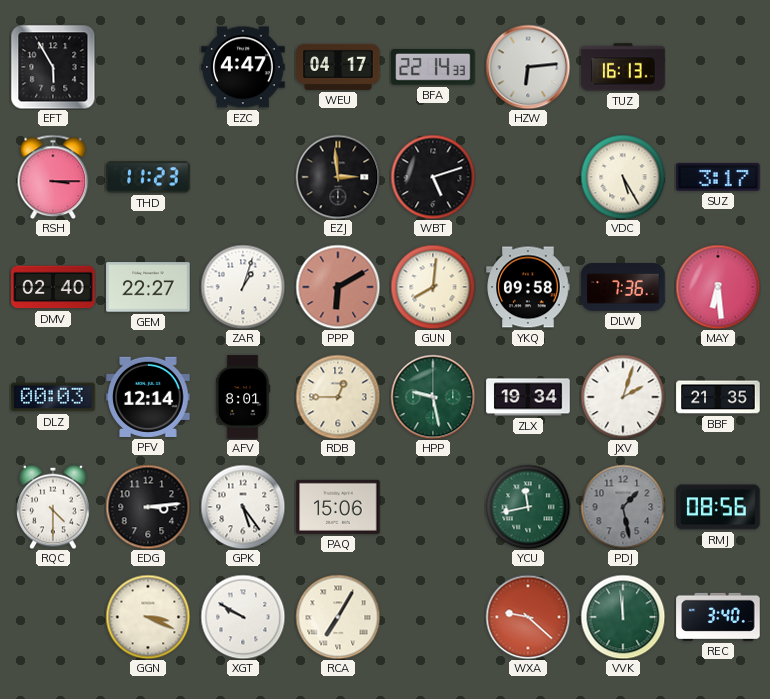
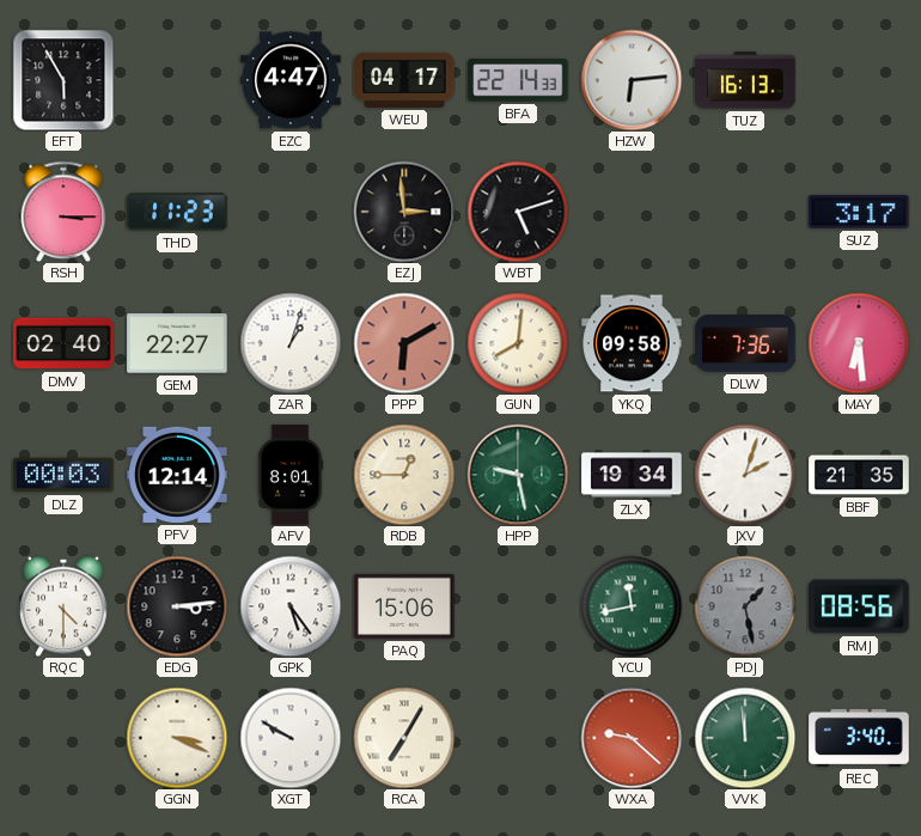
VDC: 5:25 -> none
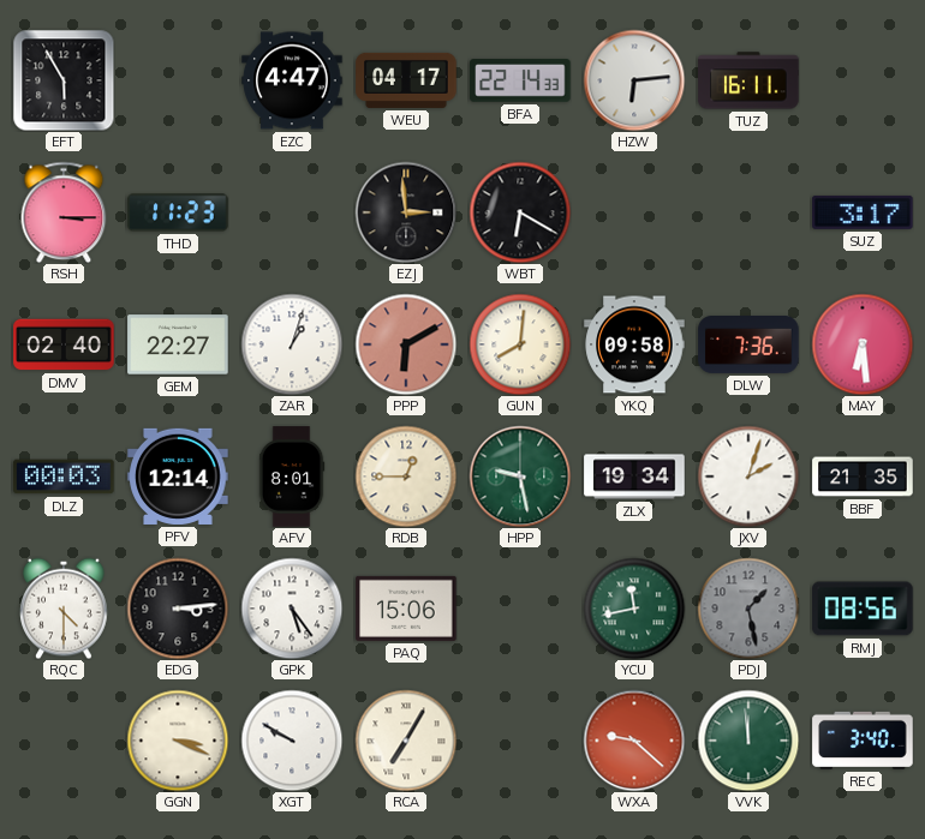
TUZ: 16:13 -> 16:11
WBT: 5:12 -> 6:20
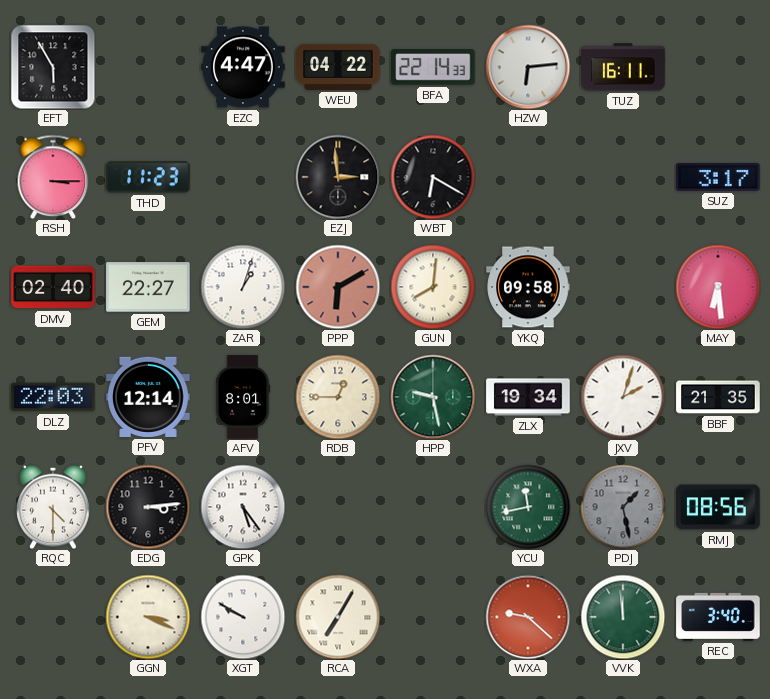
WEU: 04:17 -> 04:22
DLW: 7:36 -> none
DLZ: 00:03 -> 22:03
PAQ: 15:06 -> none
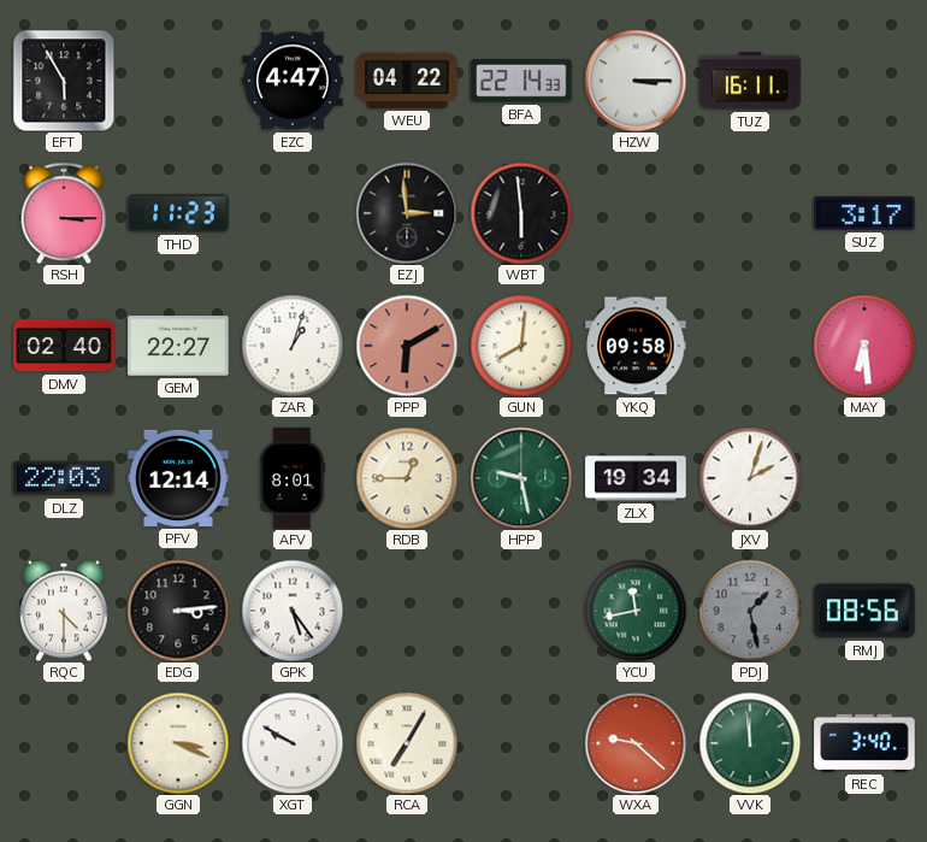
HZW: 6:14 -> 3:15
WBT: 6:20 -> 5:59
BBF: 21:35 -> none
